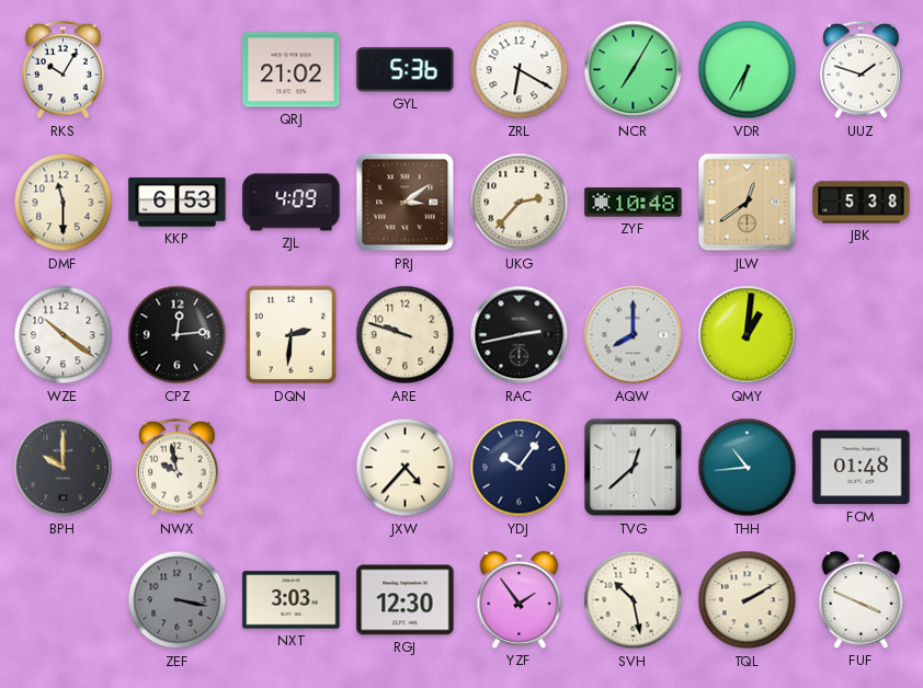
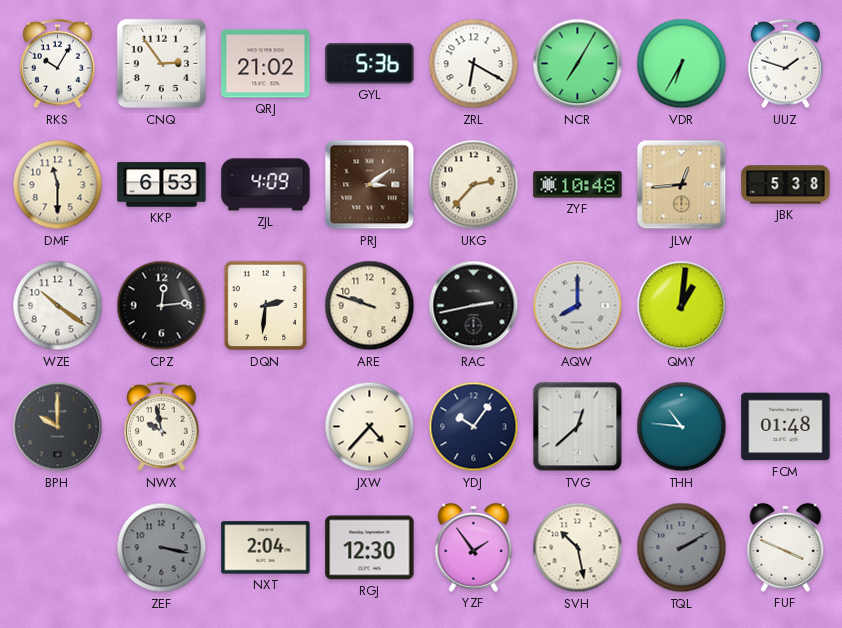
CNQ: none -> 2:54
JLW: 12:39 -> 12:44
THH: 10:44 -> 10:46
NXT: 3:03 -> 2:04
TQL dial: cream -> grey
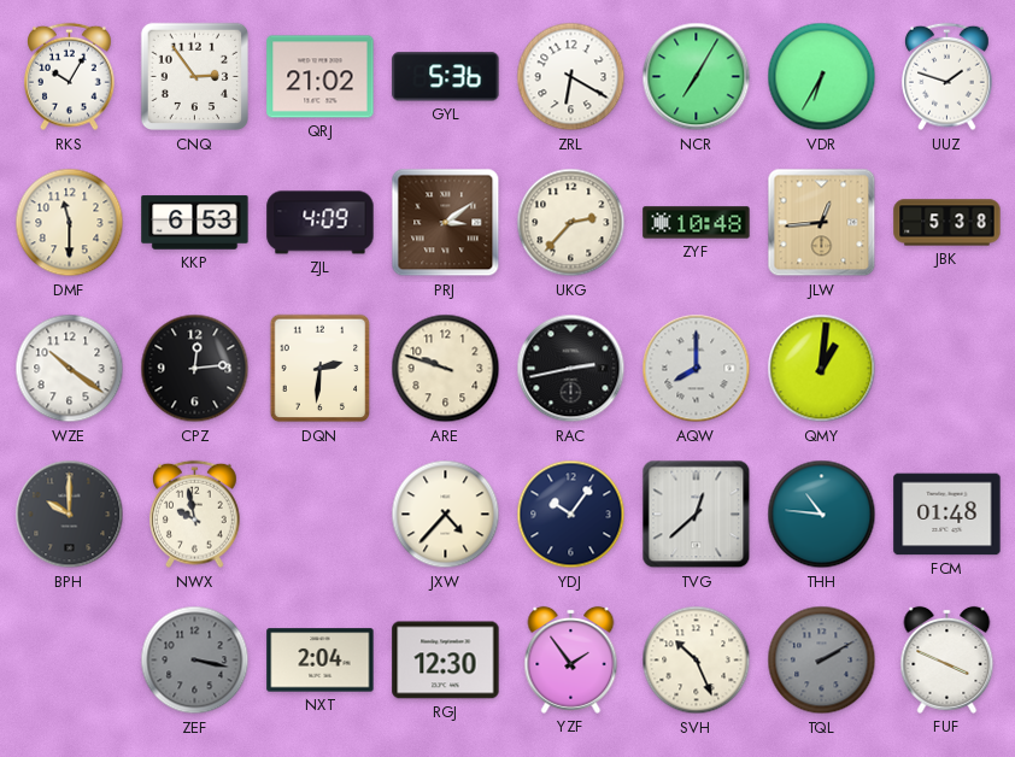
SVH: 10:28 -> 10:26
